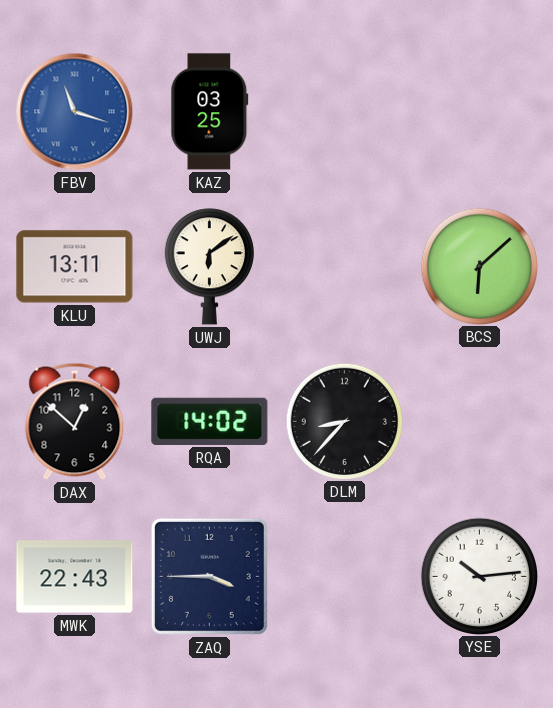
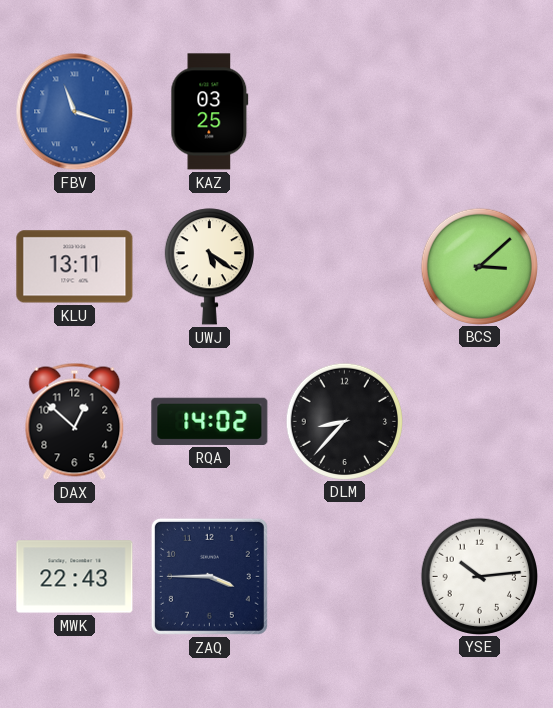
UWJ: 6:09 -> 5:21
BCS: 6:08 -> 3:08
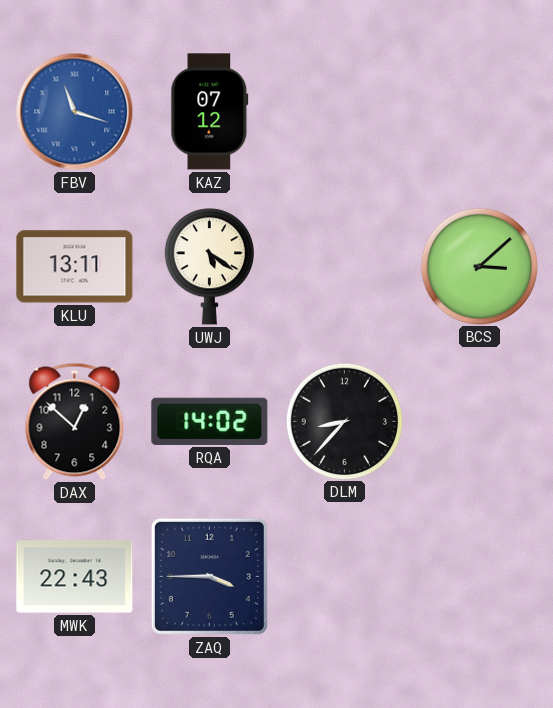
KAZ: 03:25 -> 07:12
YSE: 10:14 -> none
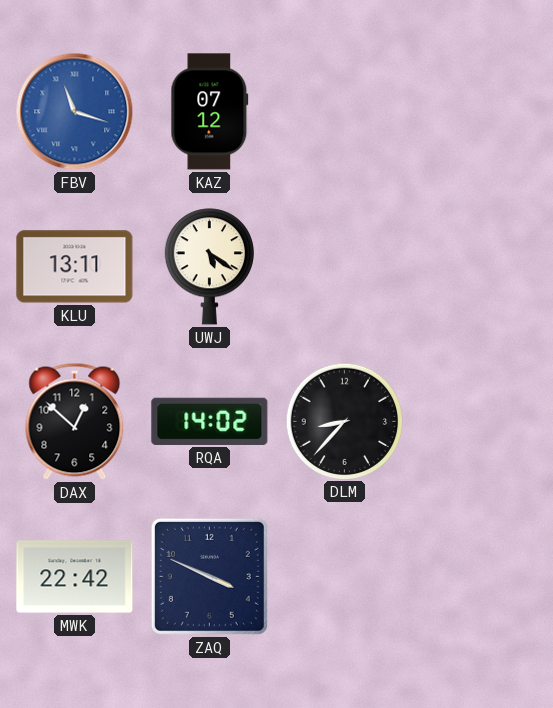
BCS: 3:08 -> none
MWK: 22:43 -> 22:42
ZAQ: 3:45 -> 3:49
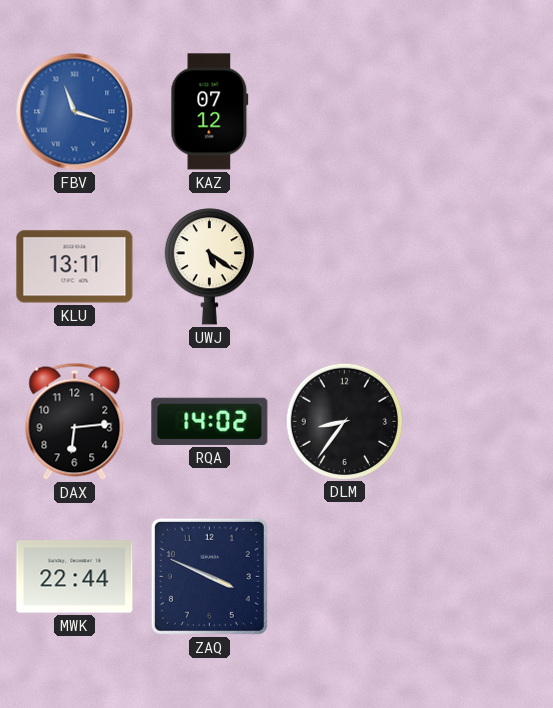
DAX: 12:52 -> 6:14
DLM: 8:37 -> 8:36
MWK: 22:42 -> 22:44
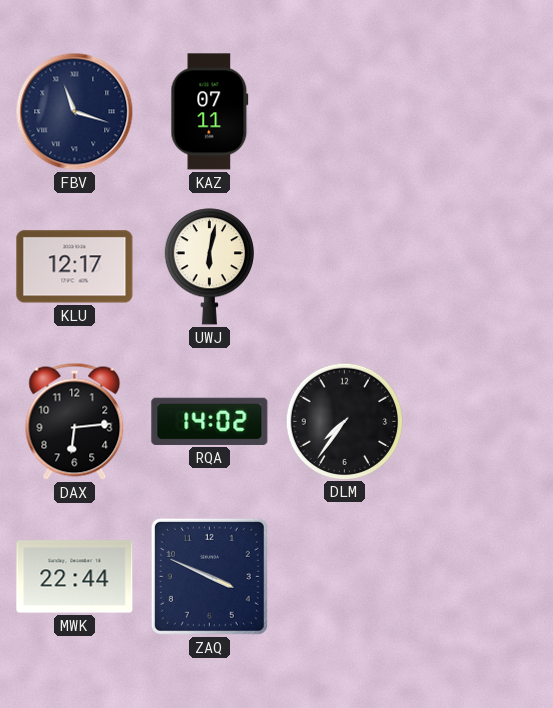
FBV dial: blue -> navy
KAZ: 07:12 -> 07:11
KLU: 13:11 -> 12:17
UWJ: 5:21 -> 6:02
DLM: 8:36 -> 7:36
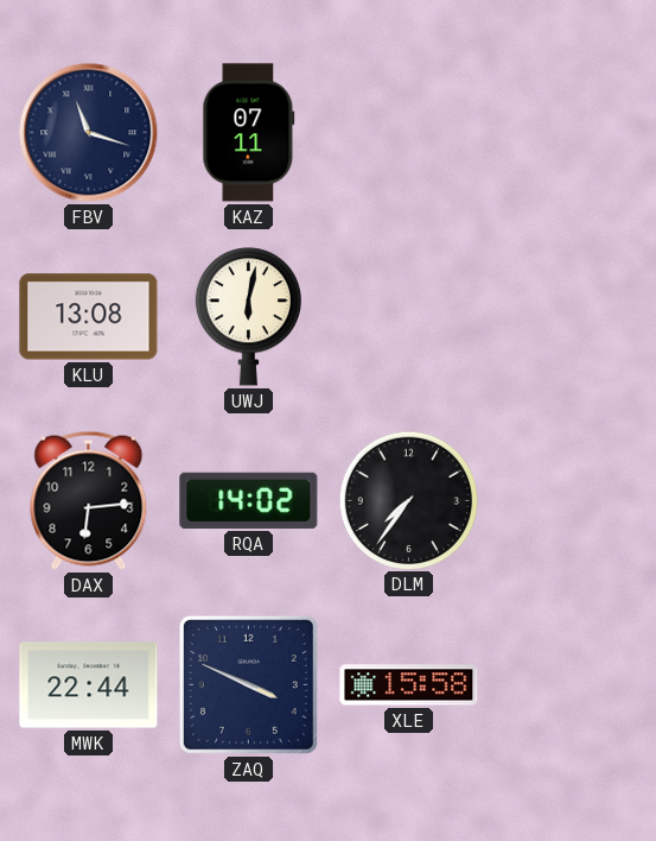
KLU: 12:17 -> 13:08
XLE: none -> 15:58
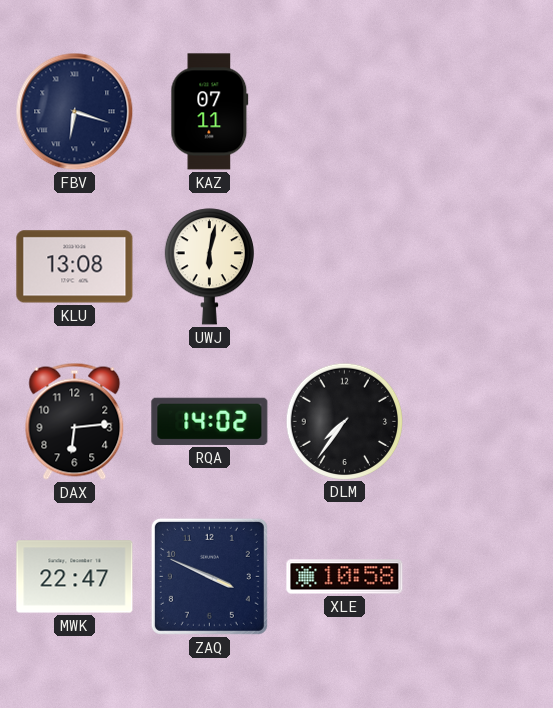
FBV: 11:18 -> 6:18
MWK: 22:44 -> 22:47
XLE: 15:58 -> 10:58
